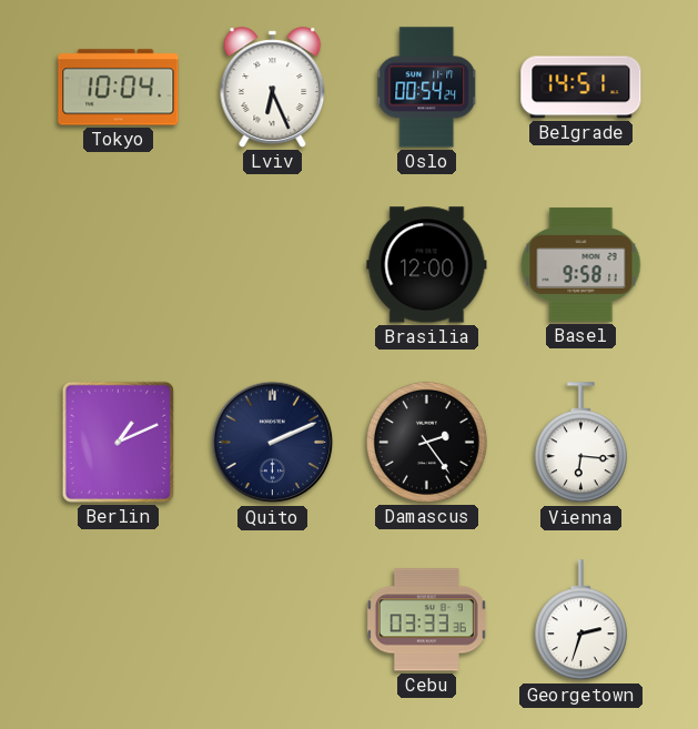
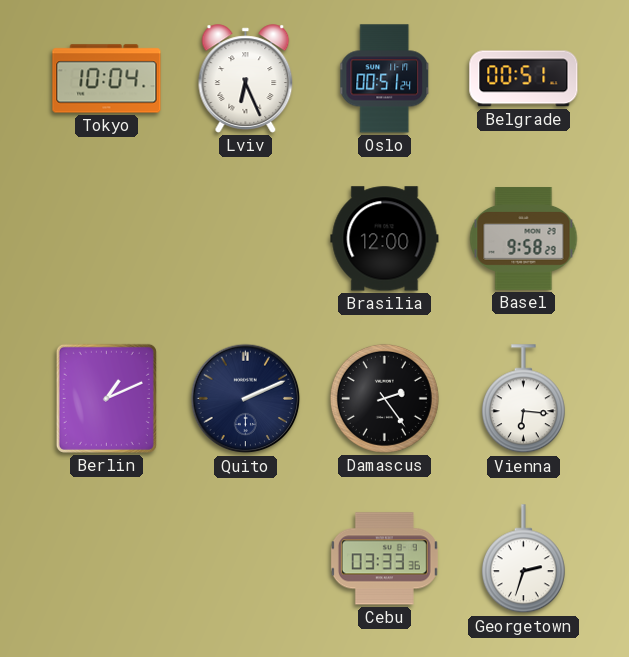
Oslo: 00:54 -> 00:51
Belgrade: 14:51 -> 00:51
Basel: 9:58:11 -> 9:58:29
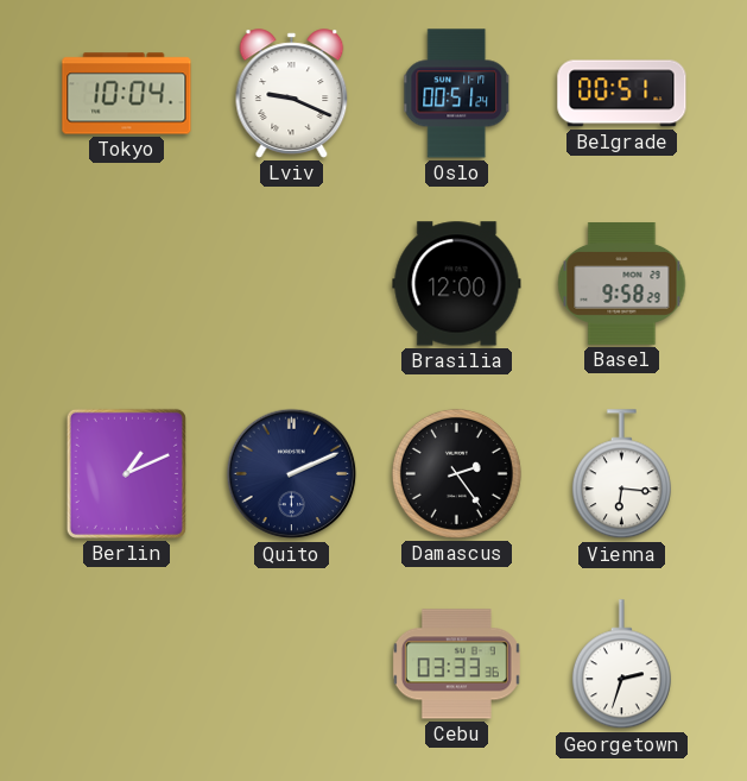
Lviv: 6:26 -> 9:19
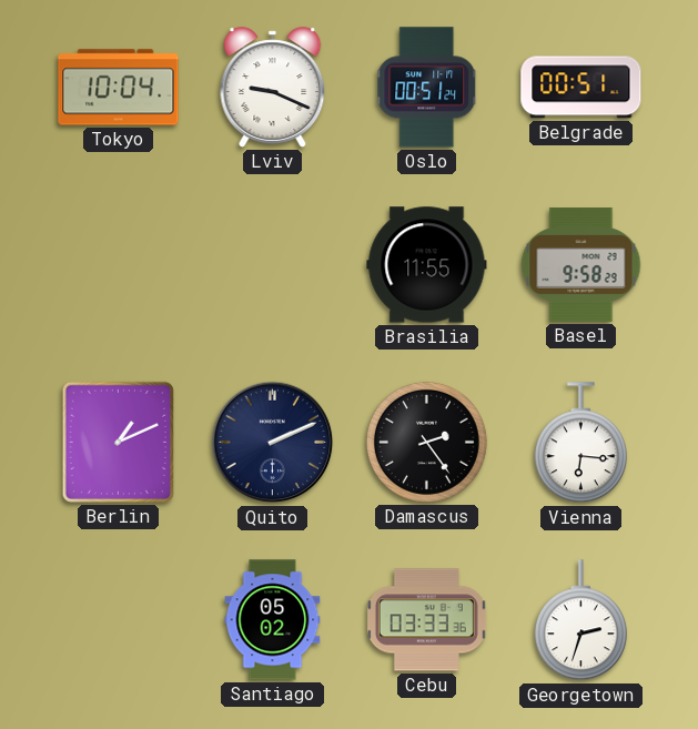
Brasilia: 12:00 -> 11:55
Santiago: none -> 05:02
